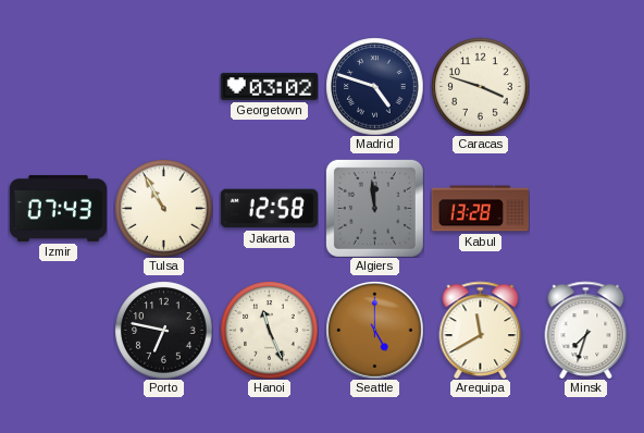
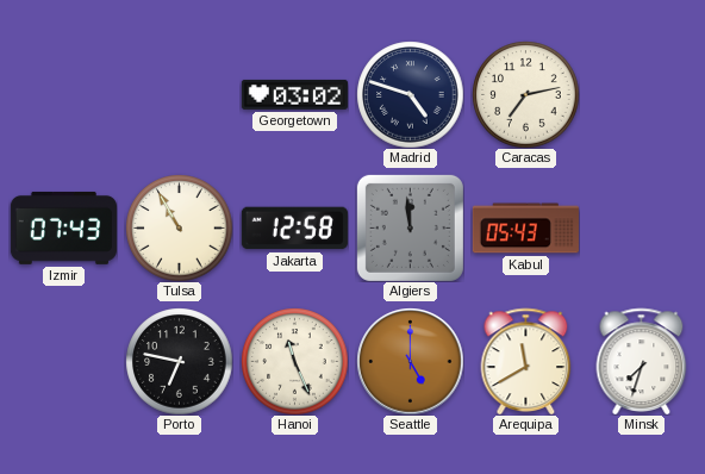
Caracas: 3:48 -> 7:13
Kabul: 13:28 -> 05:43
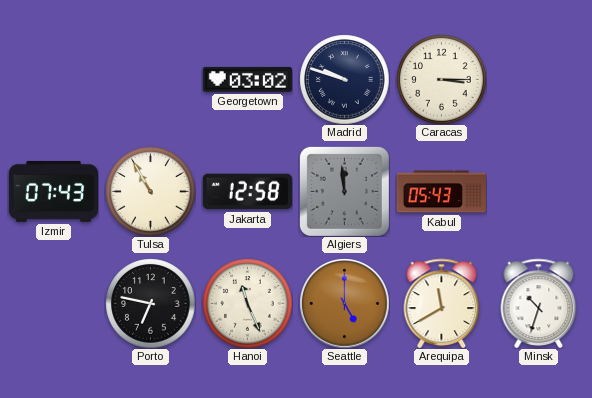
Madrid: 4:48 -> 9:48
Caracas: 7:13 -> 3:15
Minsk: 7:33 -> 10:33
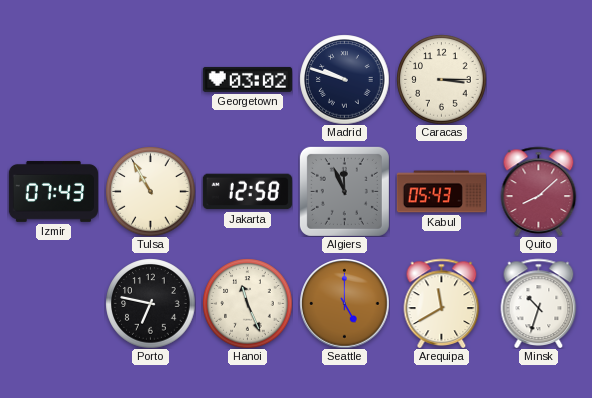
Algiers: 11:59 -> 11:56
Quito: none -> 8:08
